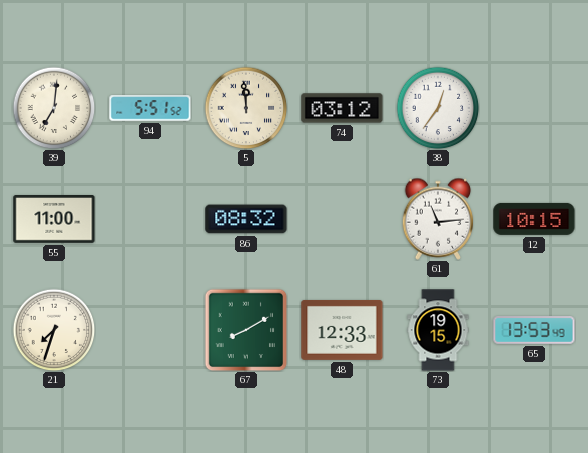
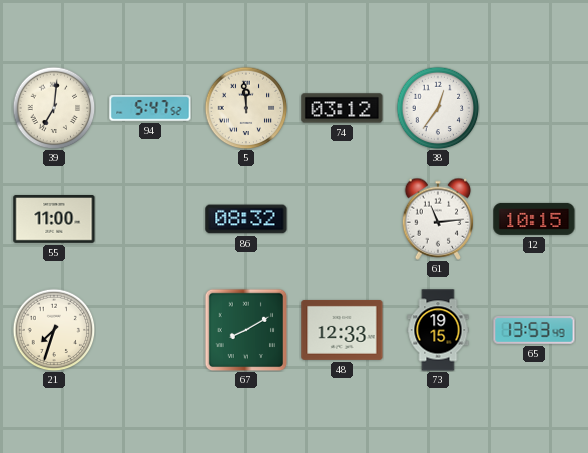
94: 5:51 -> 5:47
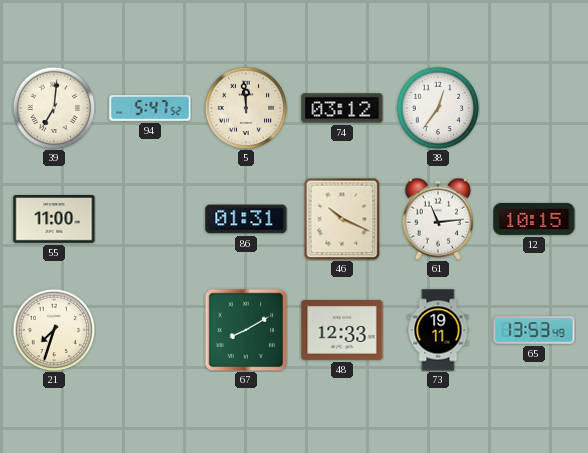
86: 08:32 -> 01:31
46: none -> 10:19
73: 19:15 -> 19:11
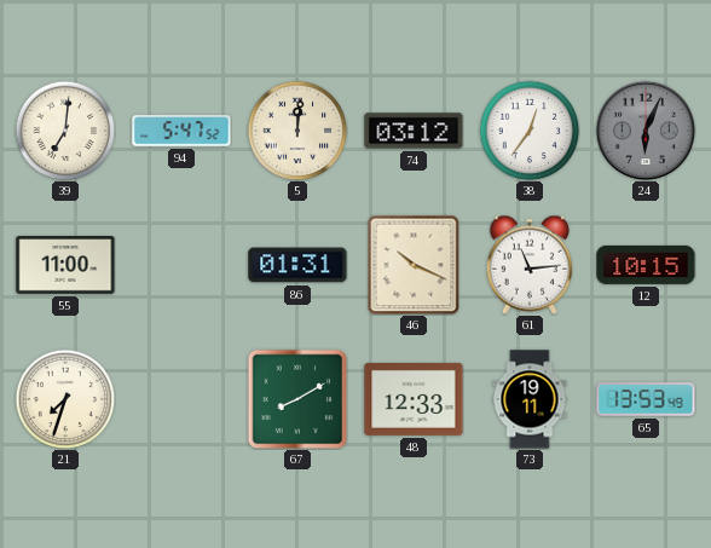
5: 11:59 -> 12:01
24: none -> 6:04
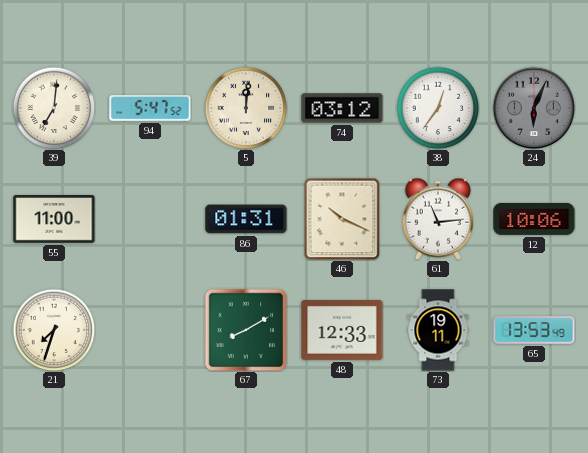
12: 10:15 -> 10:06
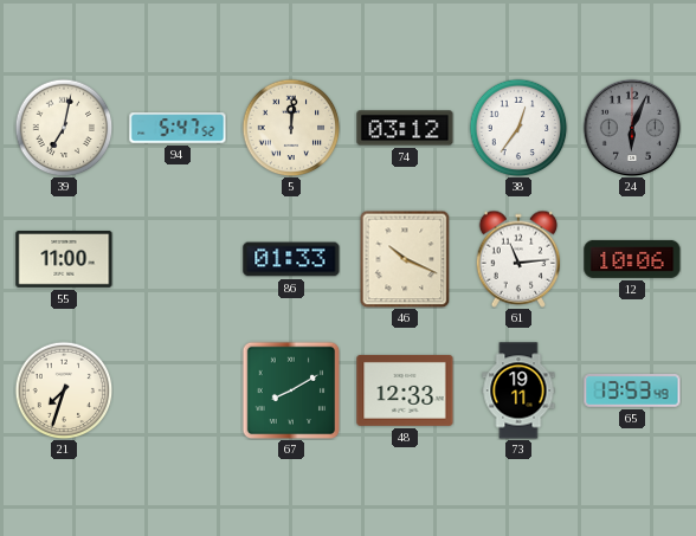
39: 7:01 -> 7:02
86: 01:31 -> 01:33
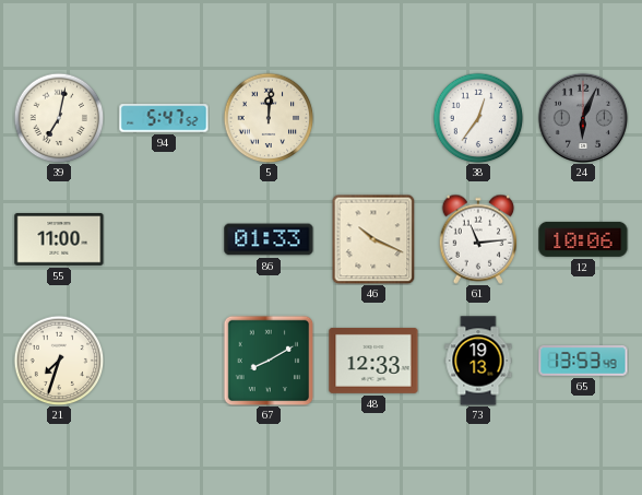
74: 03:12 -> none
73: 19:11 -> 19:13
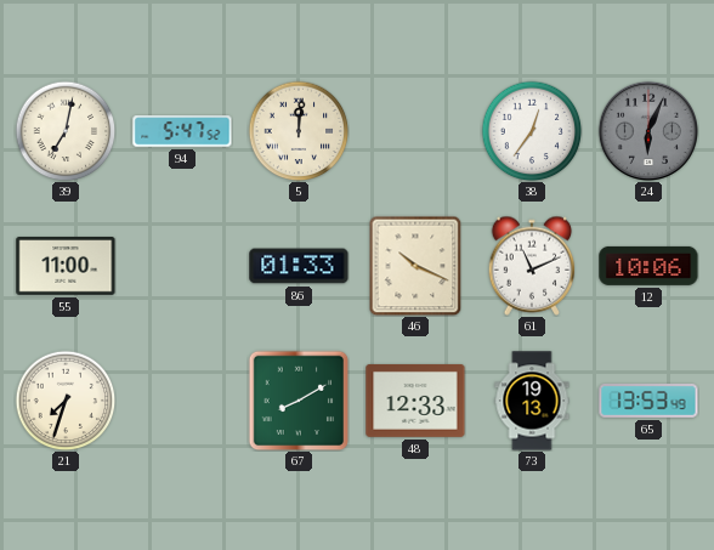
61: 11:14 -> 11:11
